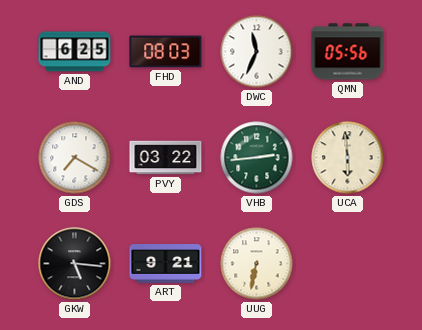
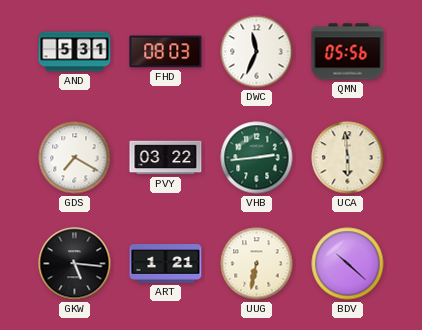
AND: 6:25 -> 5:31
ART: 9:21 -> 1:21
BDV: none -> 10:22
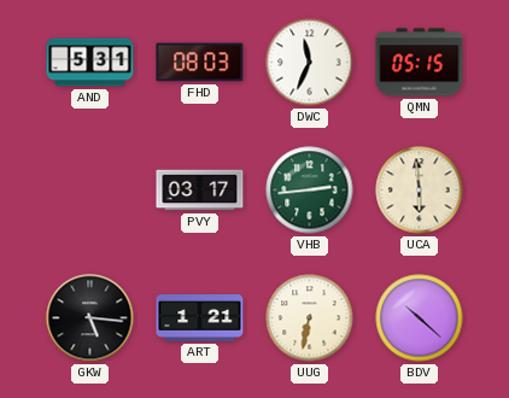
QMN: 05:56 -> 05:15
GDS: 7:20 -> none
PVY: 03:22 -> 03:17
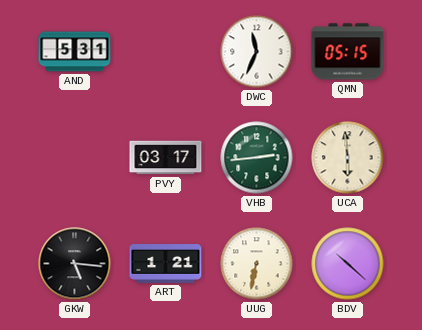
FHD: 08:03 -> none
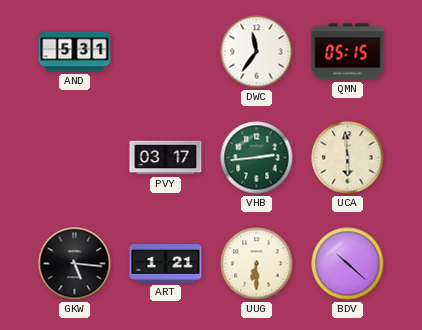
DWC: 11:34 -> 11:36
UUG: 6:32 -> 6:30
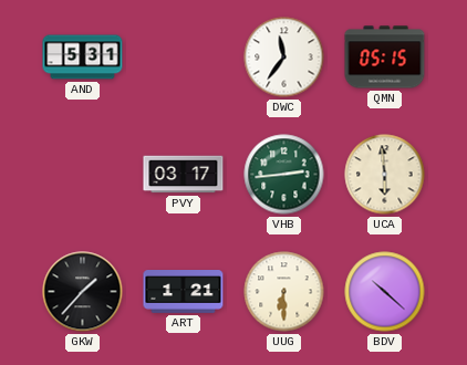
GKW: 5:16 -> 1:37
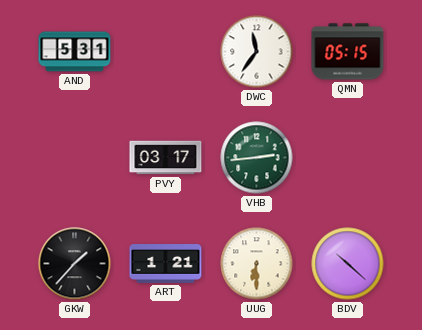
UCA: 5:59 -> none
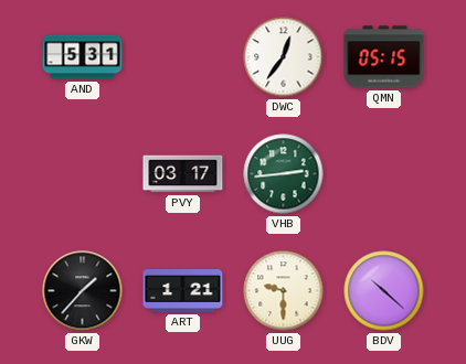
DWC: 11:36 -> 12:36
UUG: 6:30 -> 9:30
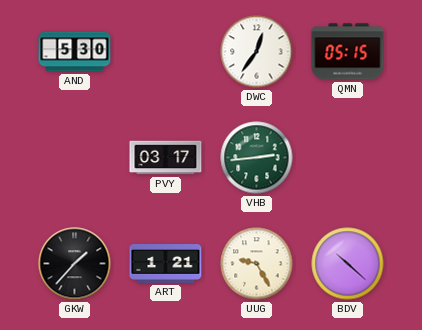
AND: 5:31 -> 5:30
UUG: 9:30 -> 9:25
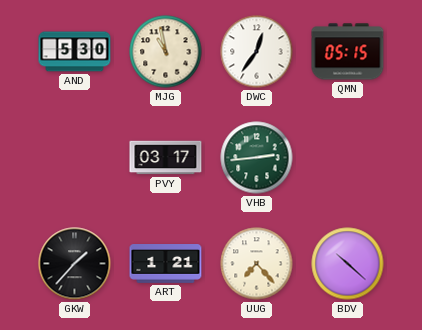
MJG: none -> 10:58
UUG: 9:25 -> 7:23
